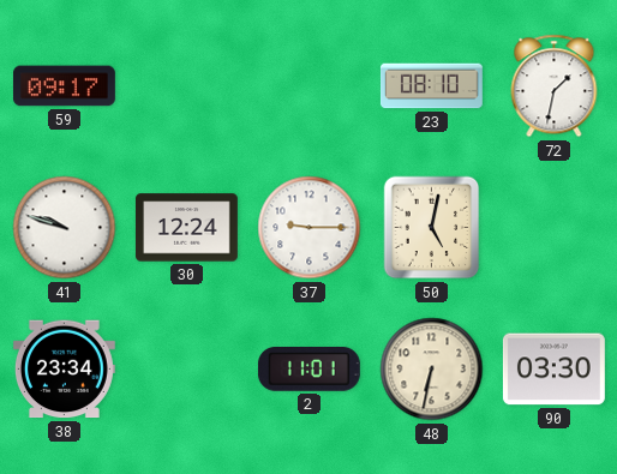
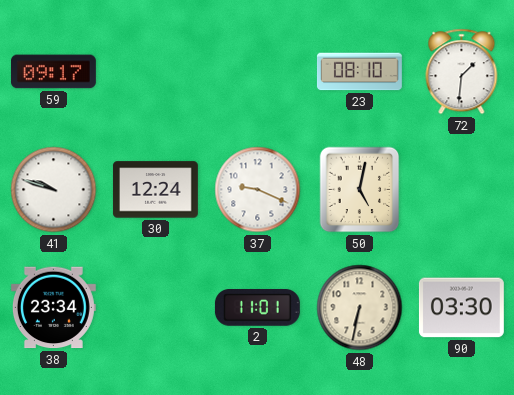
72: 1:32 -> 1:31
37: 9:15 -> 9:19
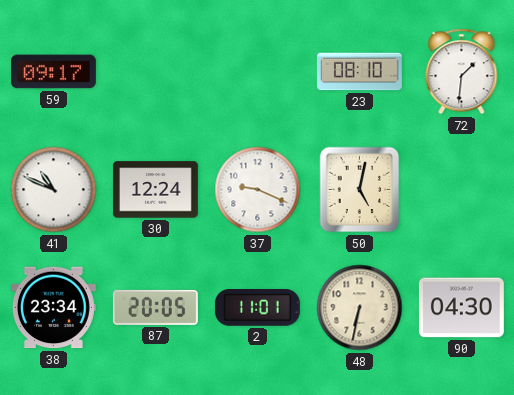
41: 9:48 -> 10:49
87: none -> 20:05
90: 03:30 -> 04:30
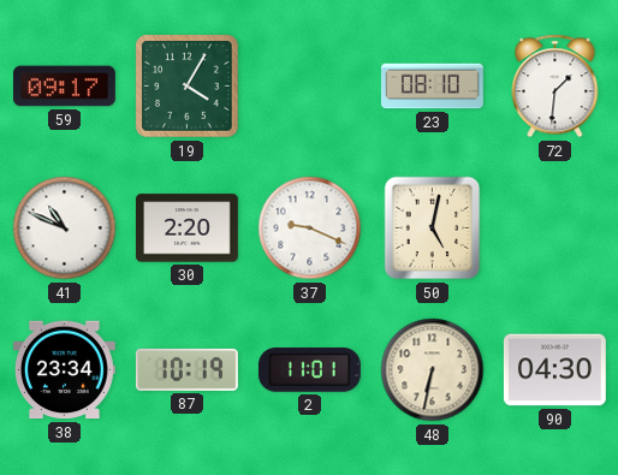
19: none -> 4:05
30: 12:24 -> 2:20
87: 20:05 -> 10:19
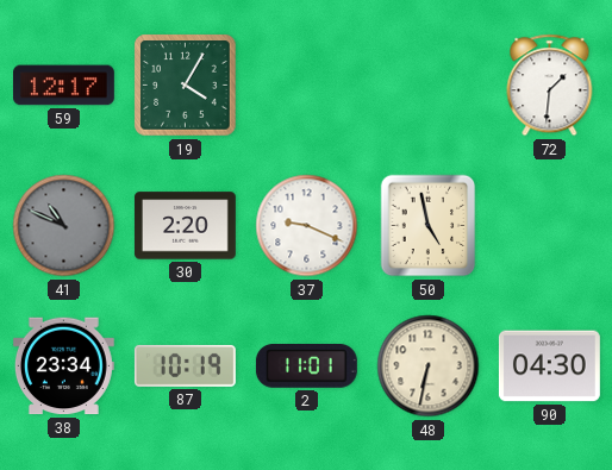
59: 09:17 -> 12:17
23: 08:10 -> none
41 dial: white -> grey
50: 5:02 -> 4:58
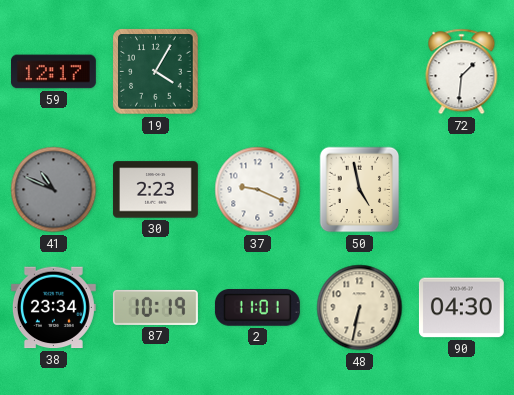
30: 2:20 -> 2:23
